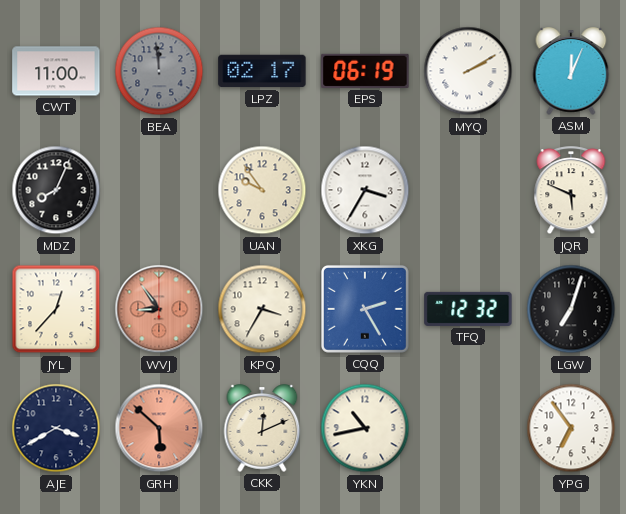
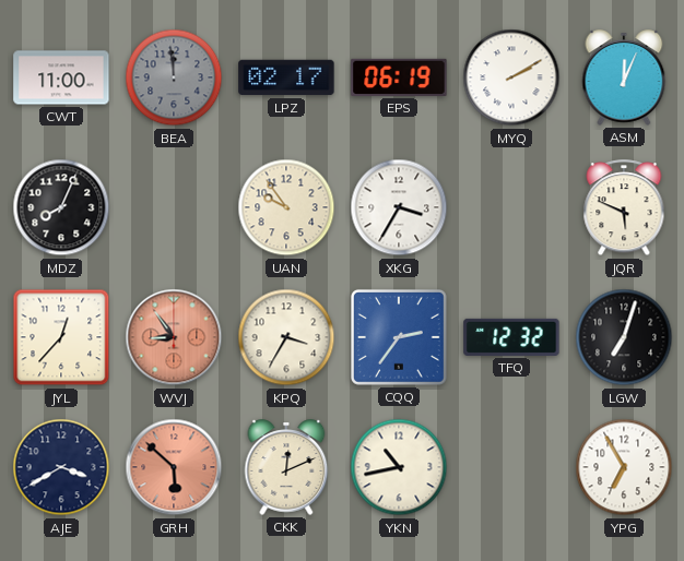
CQQ: 2:25 -> 2:36
YPG: 6:54 -> 6:55
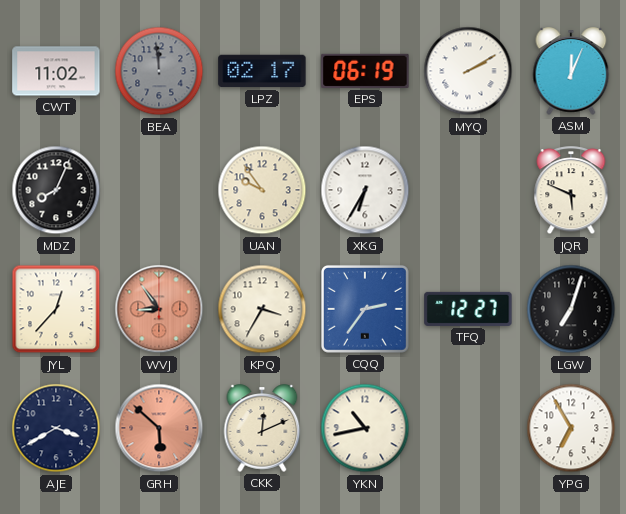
CWT: 11:00 -> 11:02
XKG: 3:35 -> 6:35
TFQ: 12:32 -> 12:27
